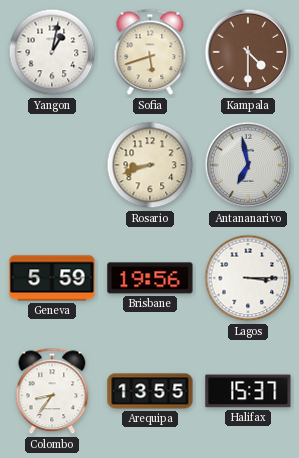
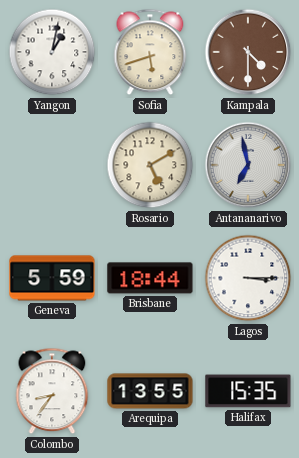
Rosario: 8:42 -> 5:10
Brisbane: 19:56 -> 18:44
Halifax: 15:37 -> 15:35
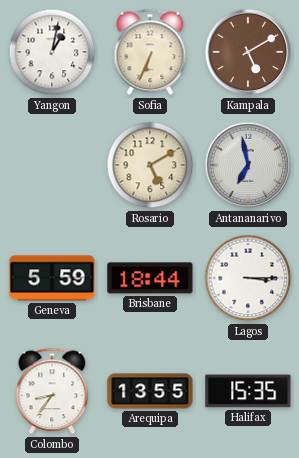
Sofia: 5:42 -> 6:34
Kampala: 4:30 -> 5:10
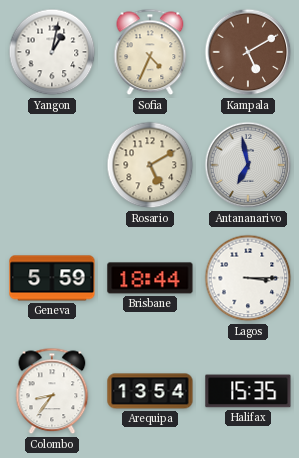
Sofia: 6:34 -> 4:34
Arequipa: 13:55 -> 13:54
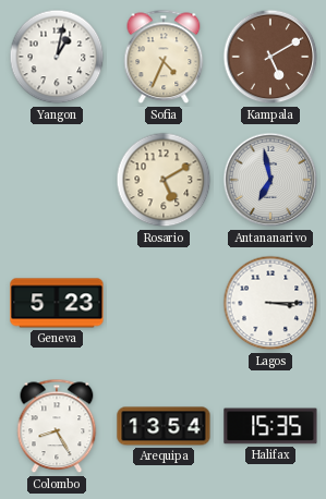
Geneva: 5:59 -> 5:23
Brisbane: 18:44 -> none
Colombo: 8:36 -> 8:25
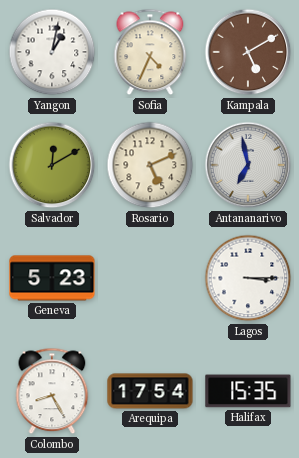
Salvador: none -> 12:10
Rosario: 5:10 -> 5:11
Arequipa: 13:54 -> 17:54
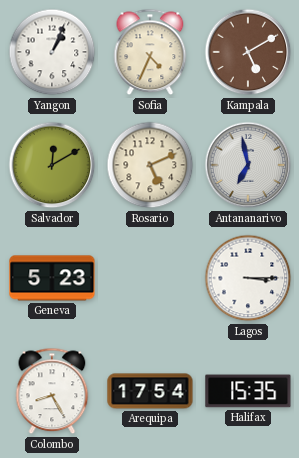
Yangon: 1:02 -> 1:04
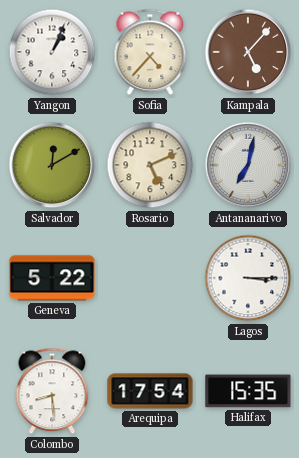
Sofia: 4:34 -> 4:37
Kampala: 5:10 -> 5:07
Antananarivo: 6:58 -> 7:02
Geneva: 5:23 -> 5:22
Colombo: 8:25 -> 8:29
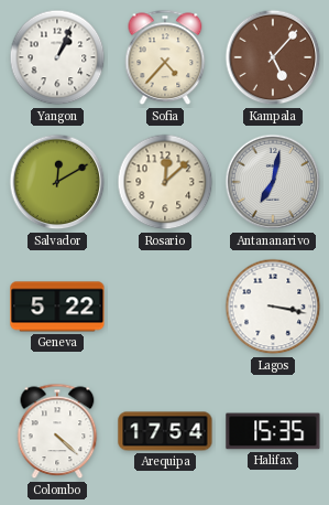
Rosario: 5:11 -> 12:08
Lagos: 3:15 -> 3:17
Colombo: 8:29 -> 4:22
